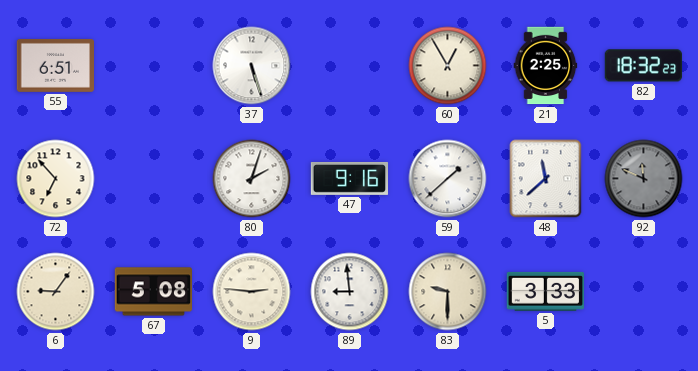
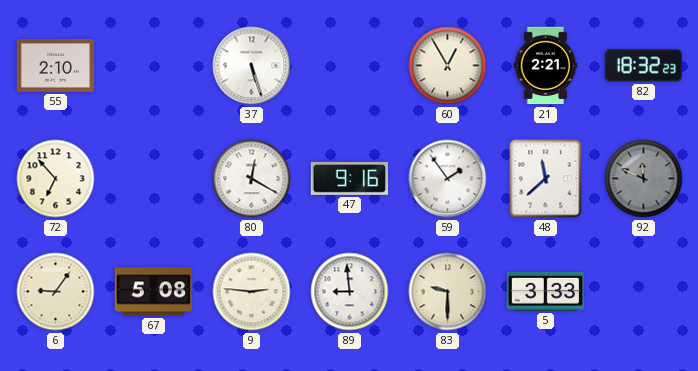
55: 6:51 -> 2:10
21: 2:25 -> 2:21
80: 2:03 -> 12:20
59: 1:38 -> 1:54
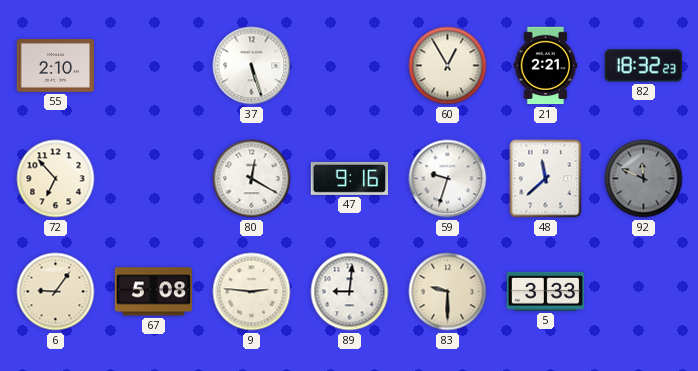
59: 1:54 -> 9:33
89: 8:59 -> 9:01
